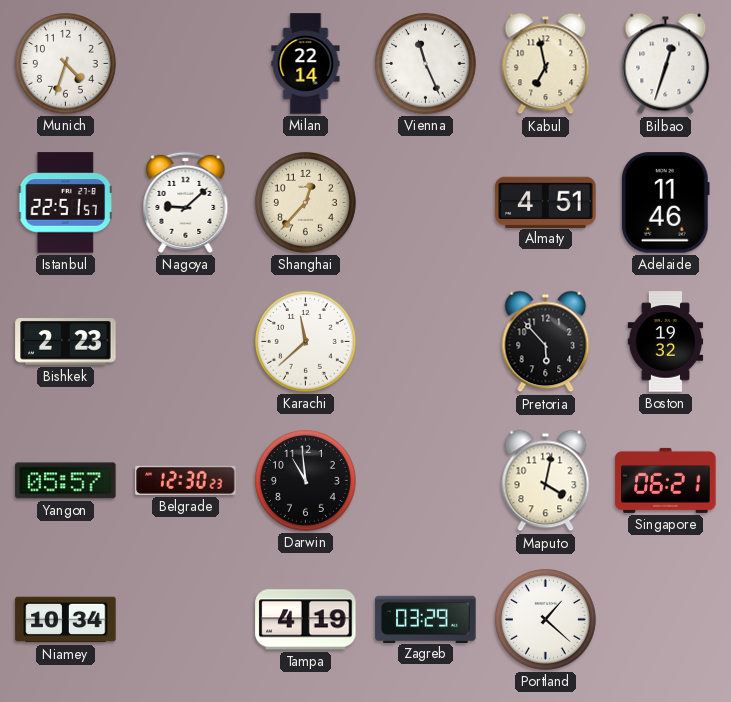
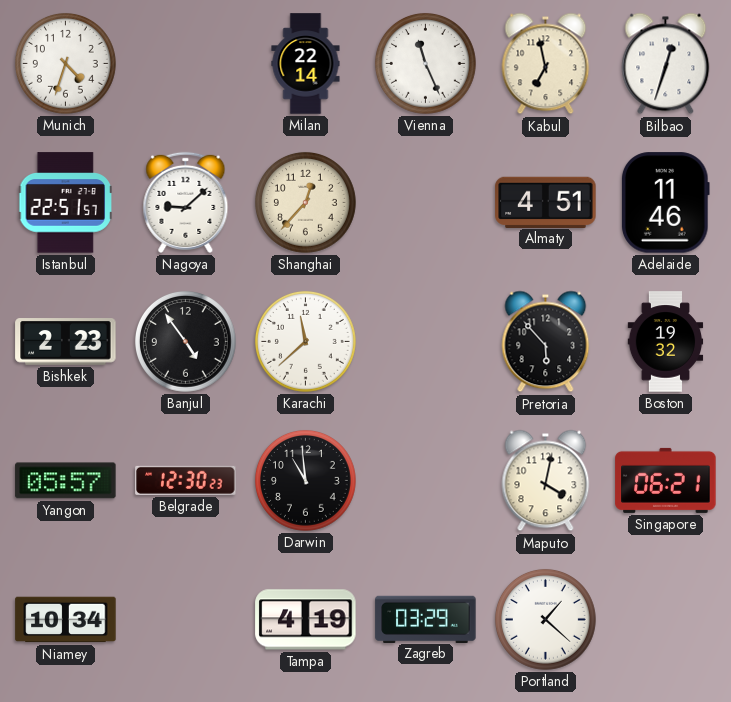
Banjul: none -> 4:54
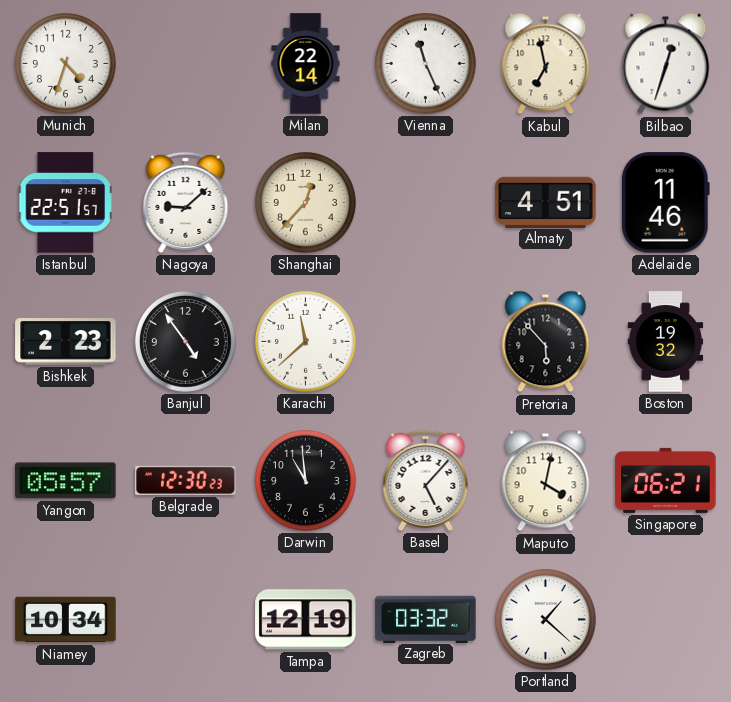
Basel: none -> 5:07
Tampa: 4:19 -> 12:19
Zagreb: 03:29 -> 03:32
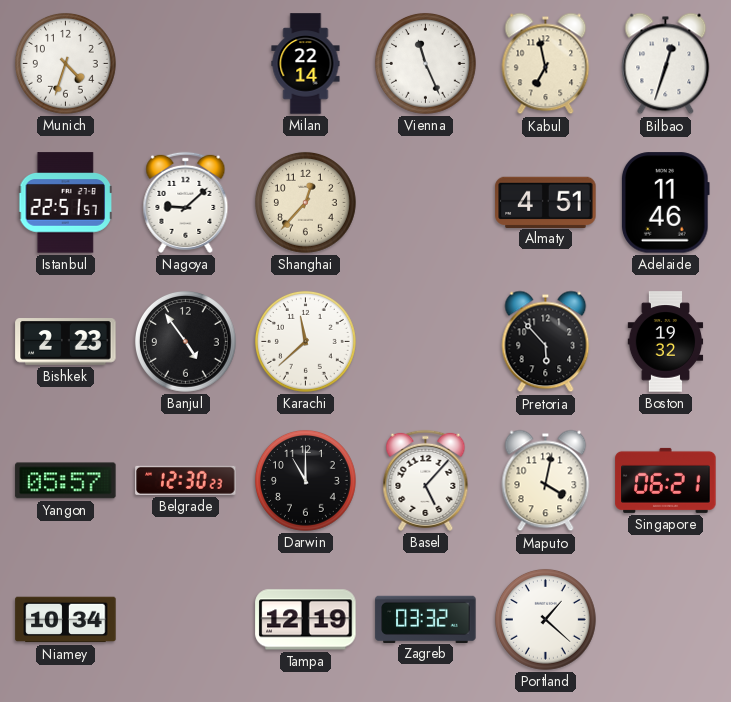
Darwin: 10:59 -> 11:00
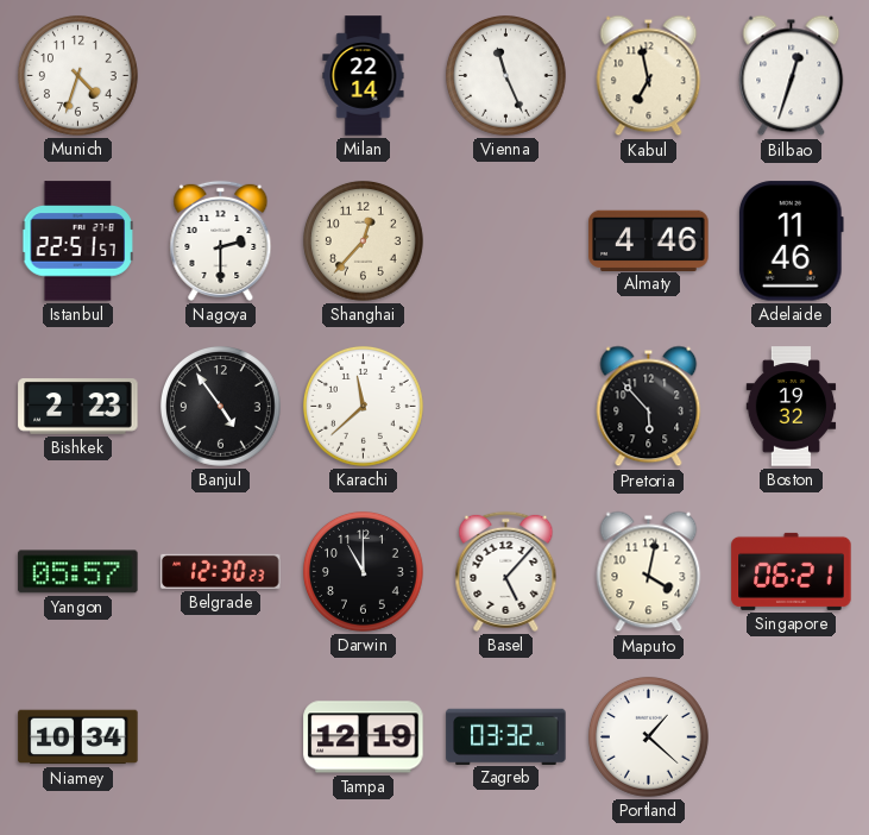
Nagoya: 9:08 -> 2:30
Almaty: 4:51 -> 4:46
